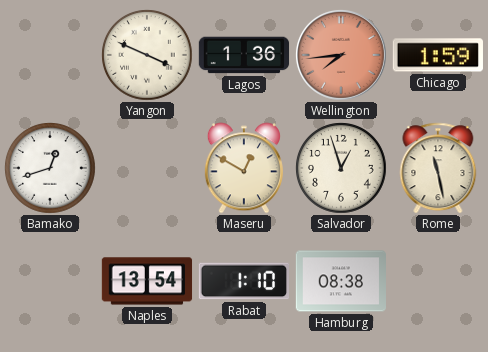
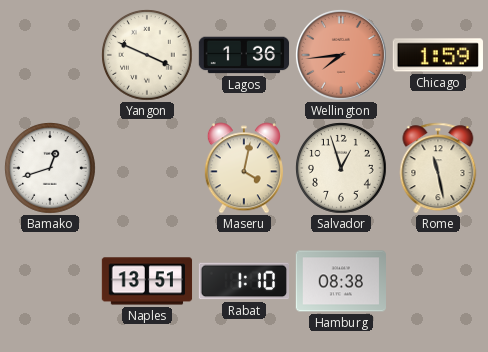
Maseru: 12:50 -> 4:02
Naples: 13:54 -> 13:51
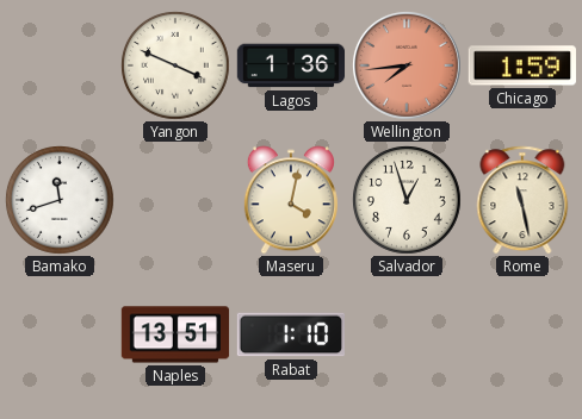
Bamako: 12:42 -> 11:42
Hamburg: 08:38 -> none
